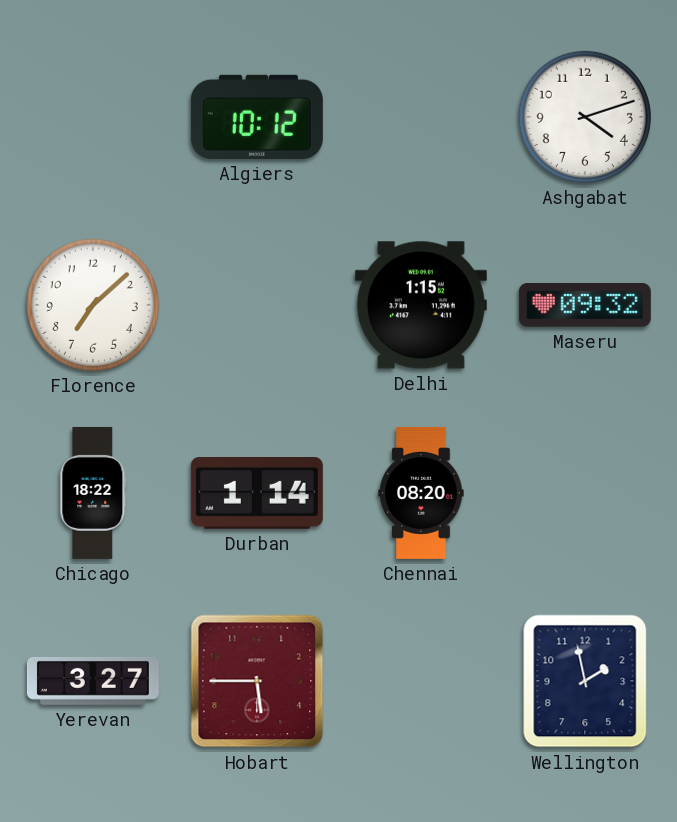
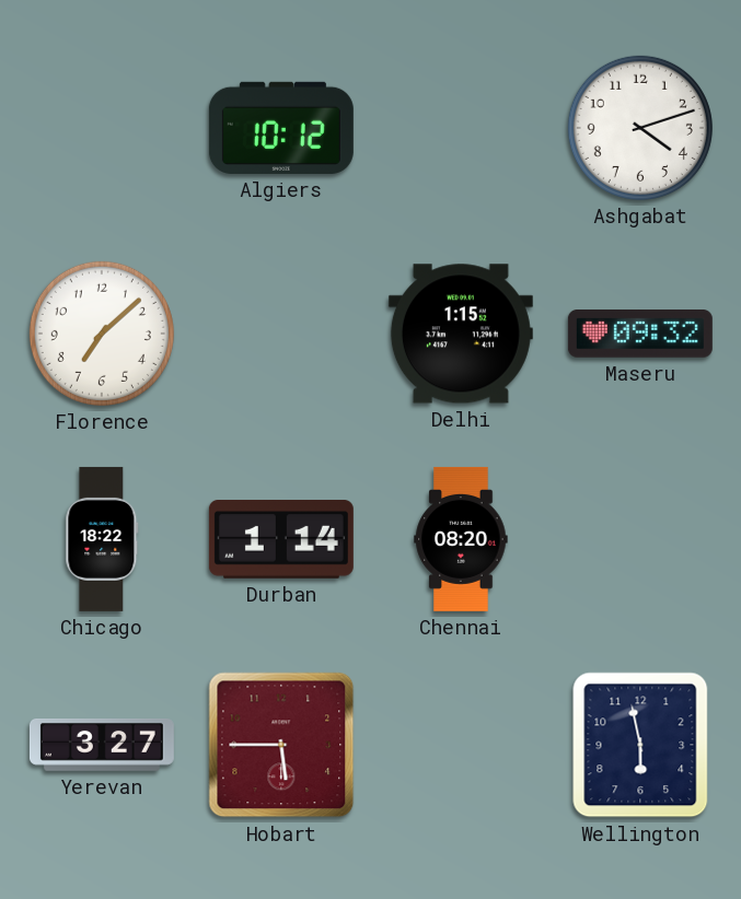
Wellington: 1:58 -> 5:58
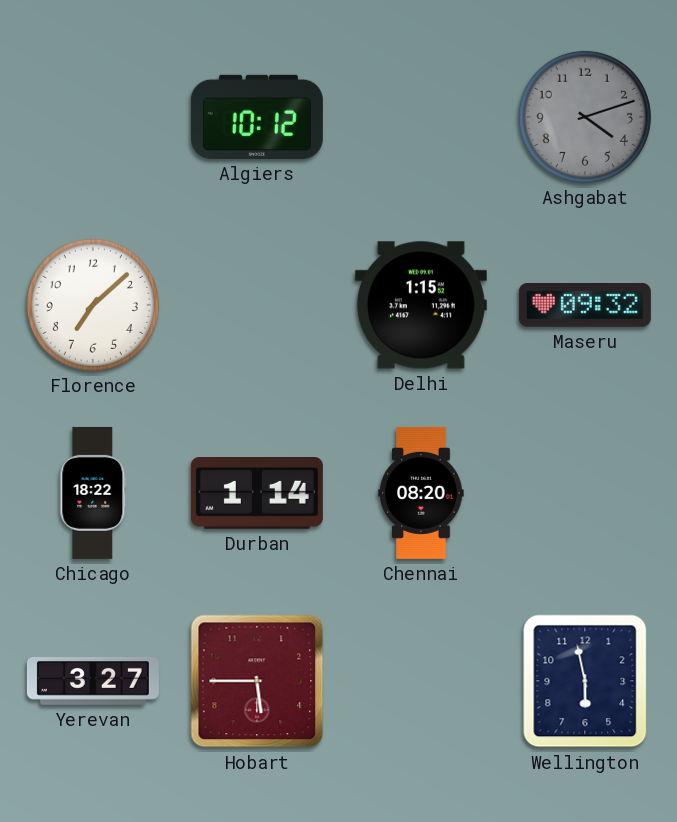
Ashgabat dial: white -> grey
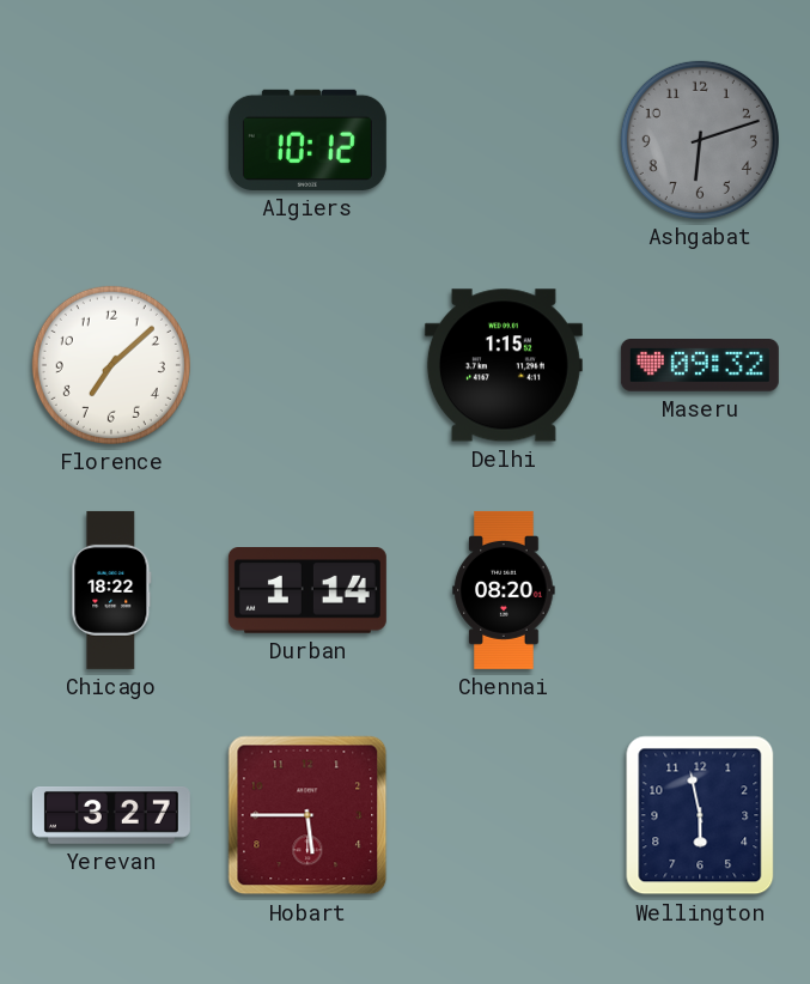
Ashgabat: 4:12 -> 6:12
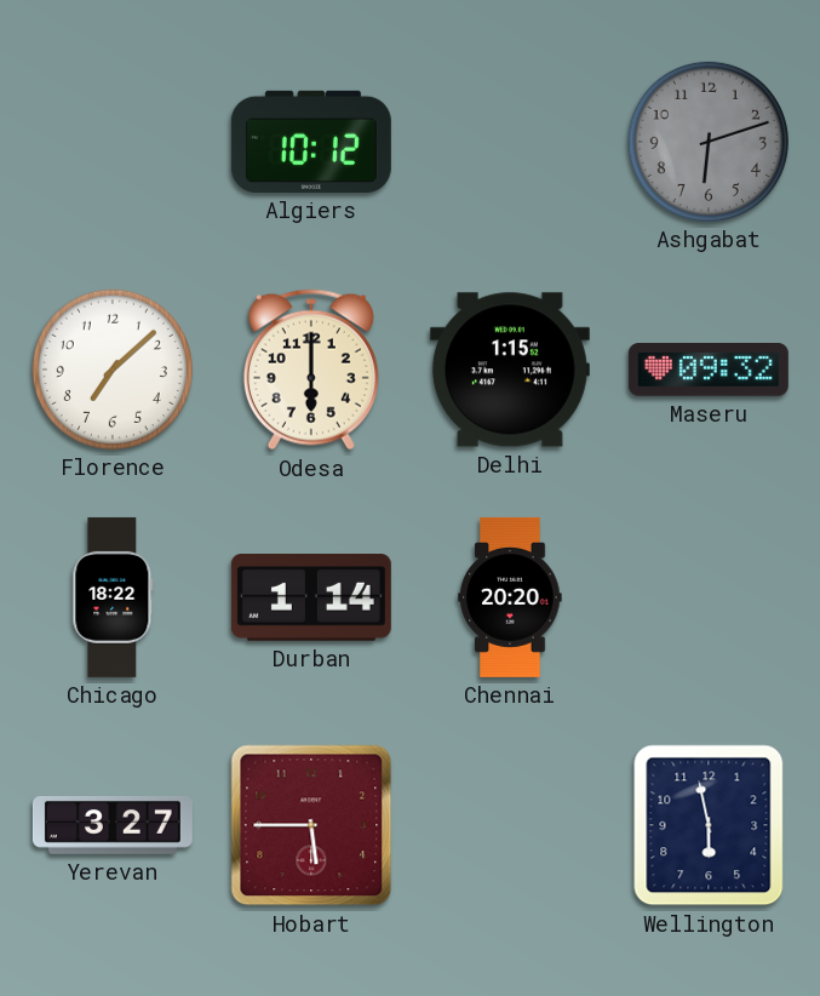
Odesa: none -> 6:00
Chennai: 08:20 -> 20:20
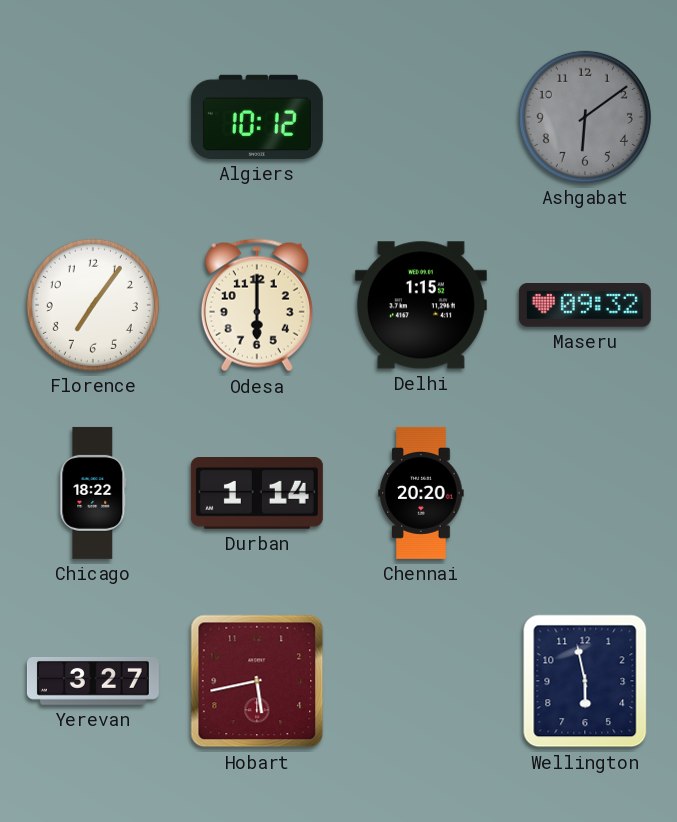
Ashgabat: 6:12 -> 6:09
Florence: 7:08 -> 7:06
Hobart: 5:45 -> 5:43
